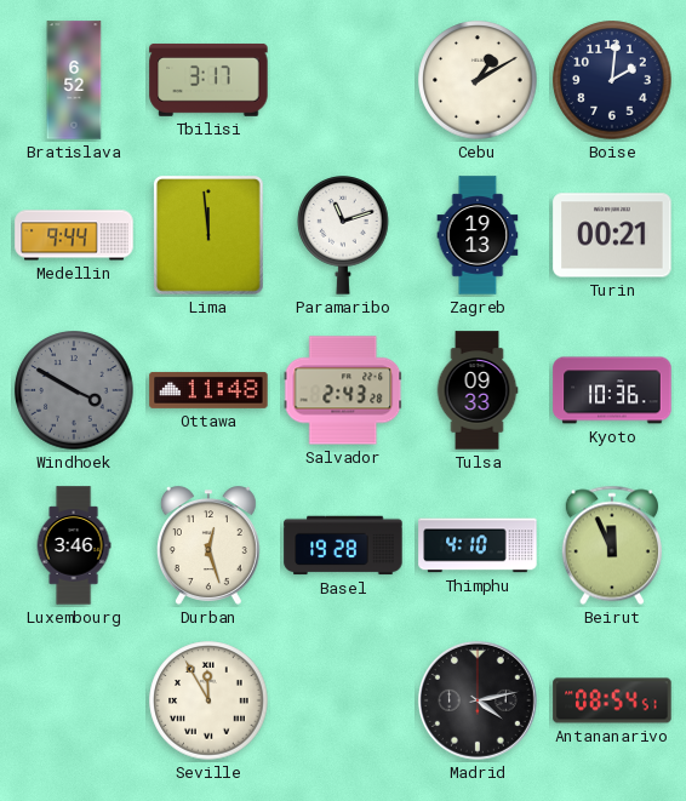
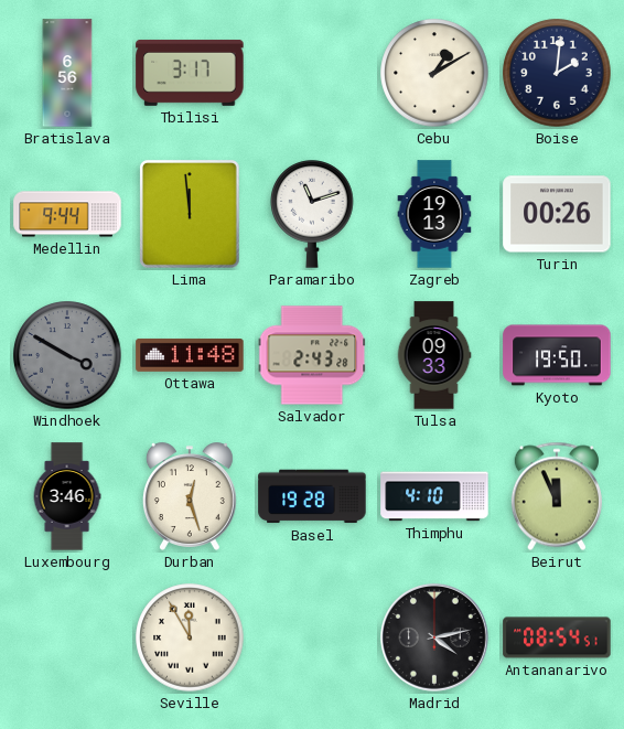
Bratislava: 6:52 -> 6:56
Turin: 00:21 -> 00:26
Kyoto: 10:36 -> 19:50
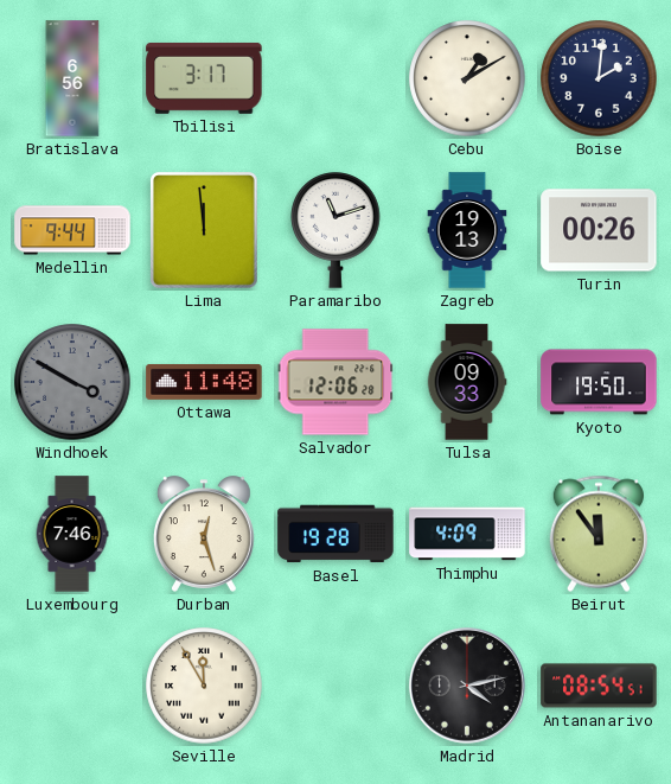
Salvador: 2:43 -> 12:06
Luxembourg: 3:46 -> 7:46
Thimphu: 4:10 -> 4:09
Beirut: 11:56 -> 11:54
